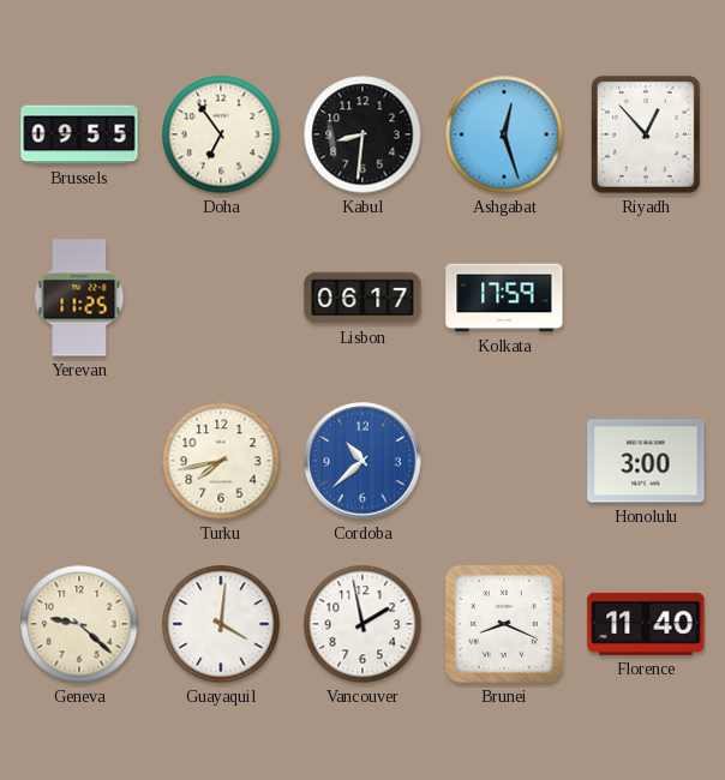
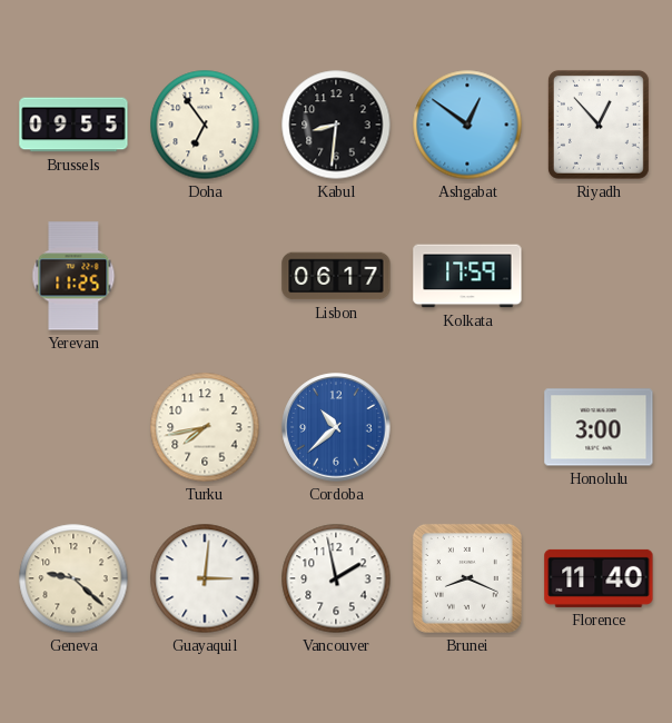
Ashgabat: 12:27 -> 12:51
Guayaquil: 4:01 -> 3:01
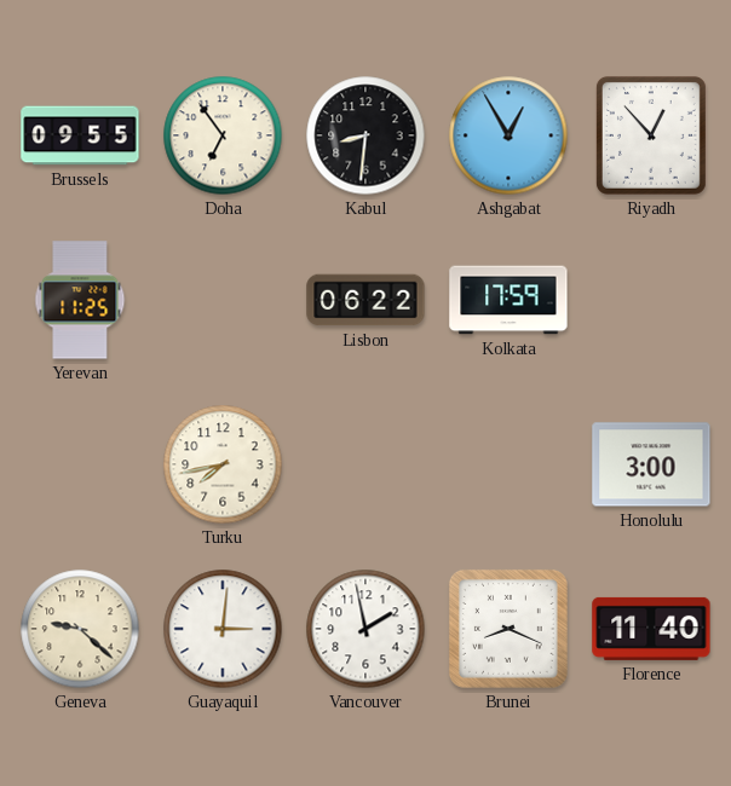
Ashgabat: 12:51 -> 12:55
Lisbon: 06:17 -> 06:22
Cordoba: 10:38 -> none
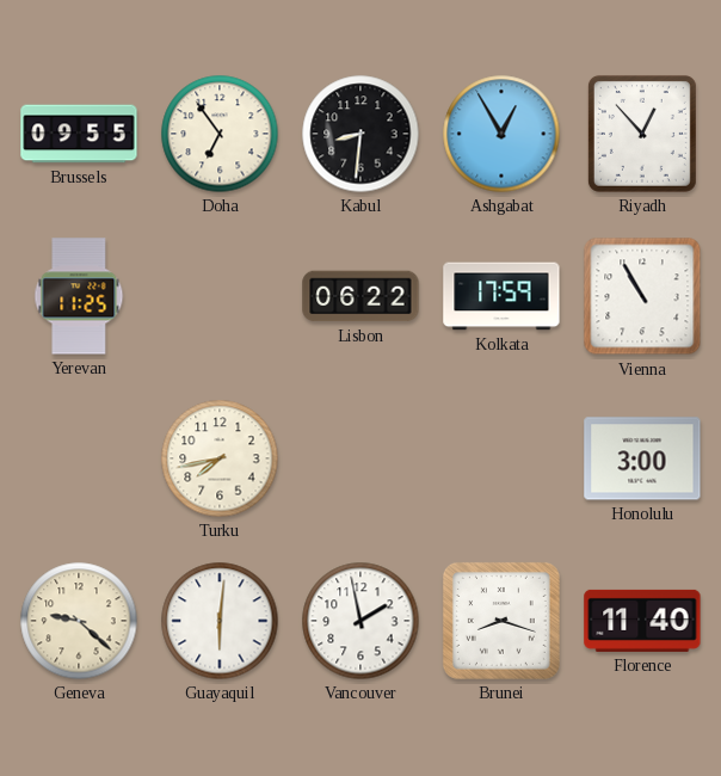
Vienna: none -> 10:55
Guayaquil: 3:01 -> 6:01
Brunei: 8:19 -> 8:18
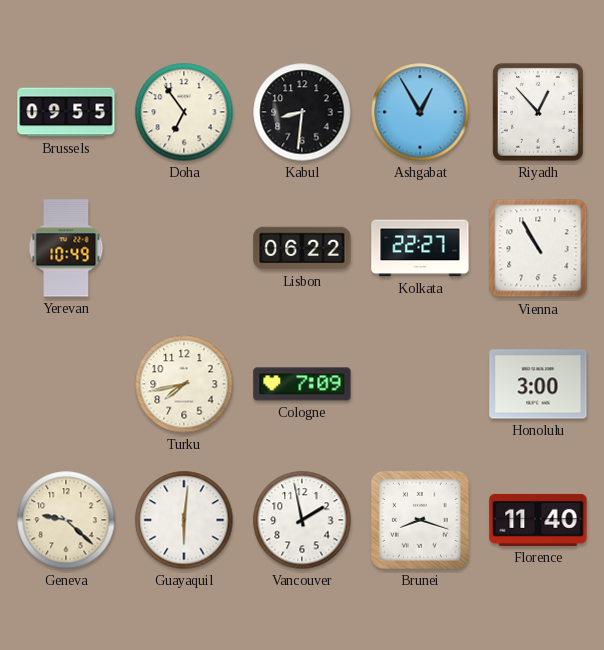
Yerevan: 11:25 -> 10:49
Kolkata: 17:59 -> 22:27
Cologne: none -> 7:09
